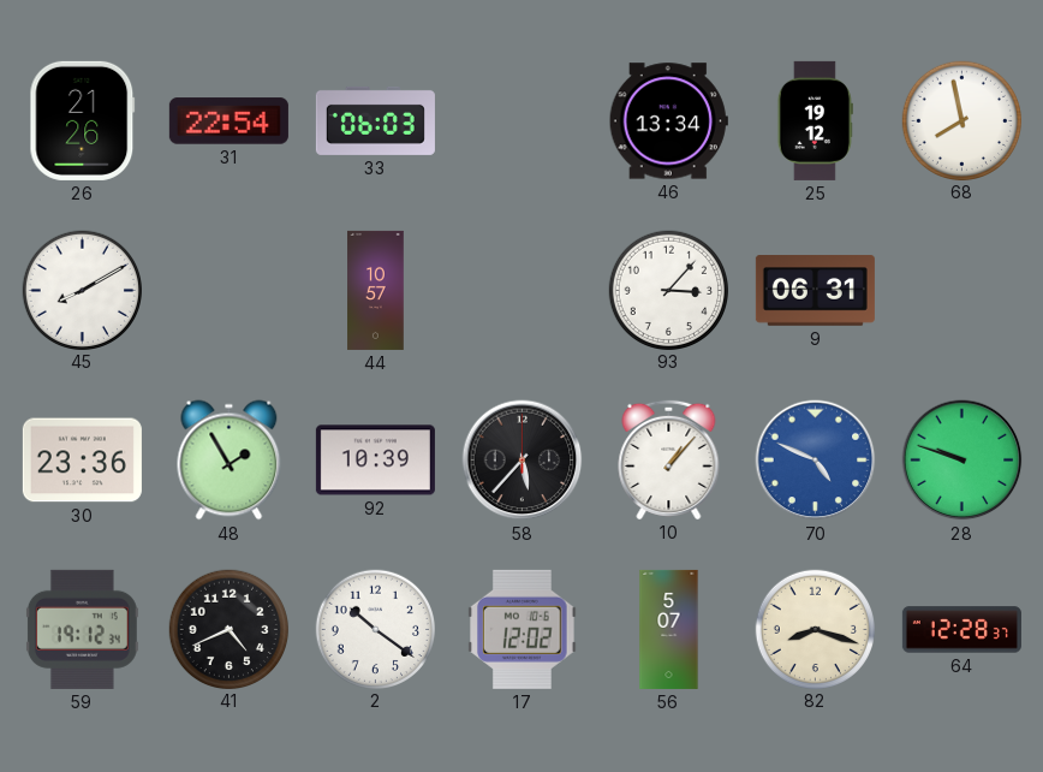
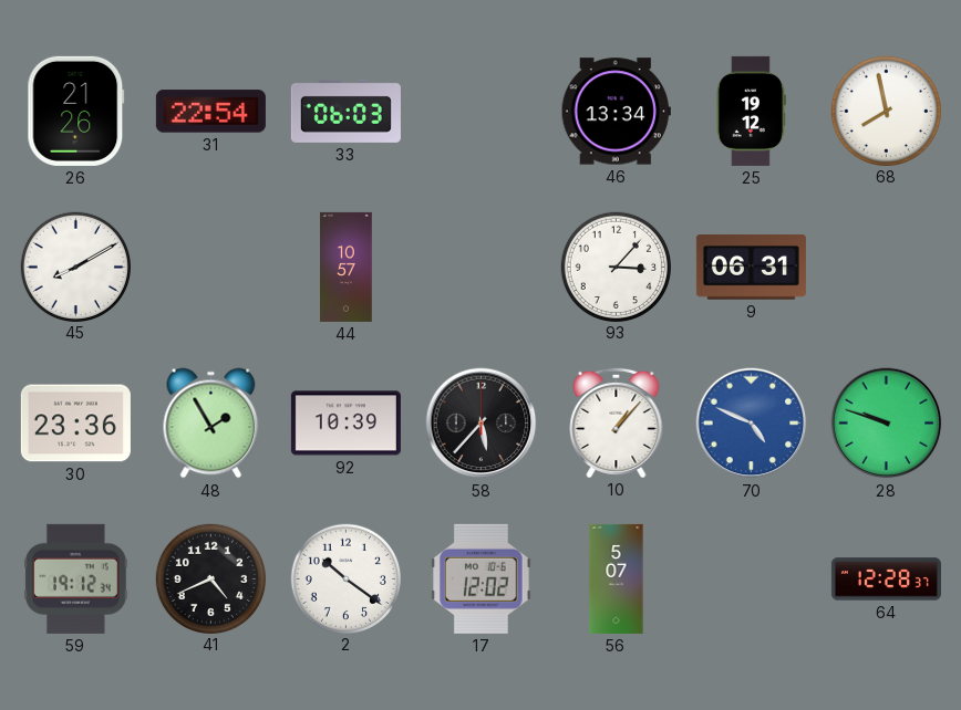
82: 8:18 -> none
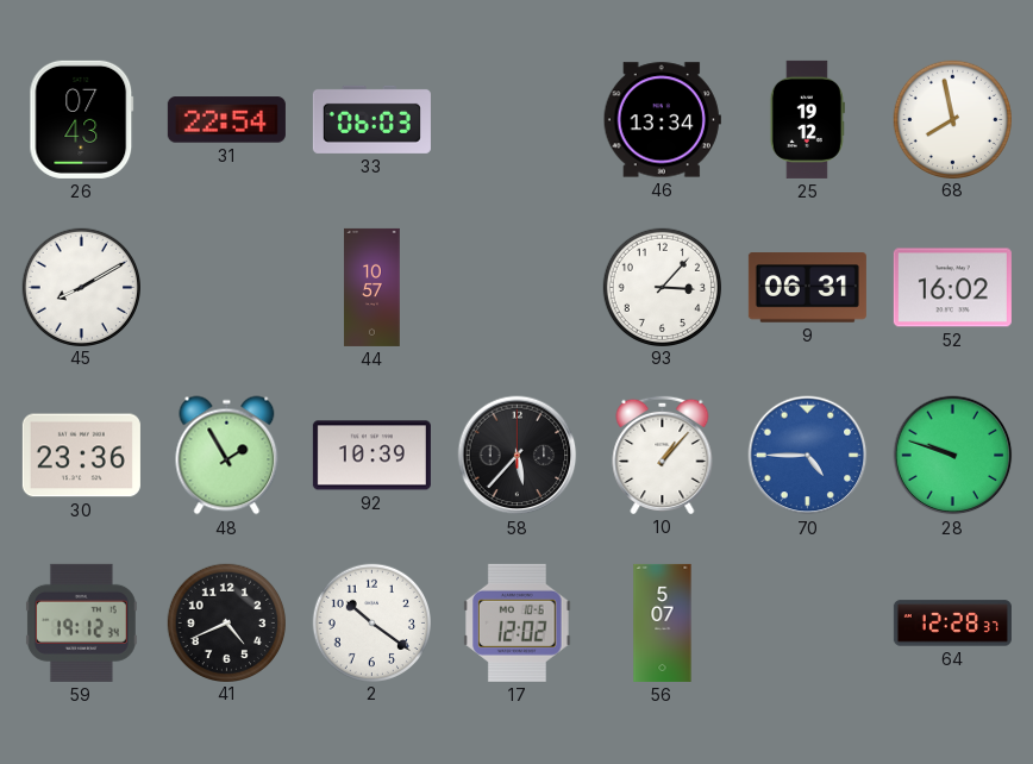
26: 21:26 -> 07:43
52: none -> 16:02
70: 4:49 -> 4:45
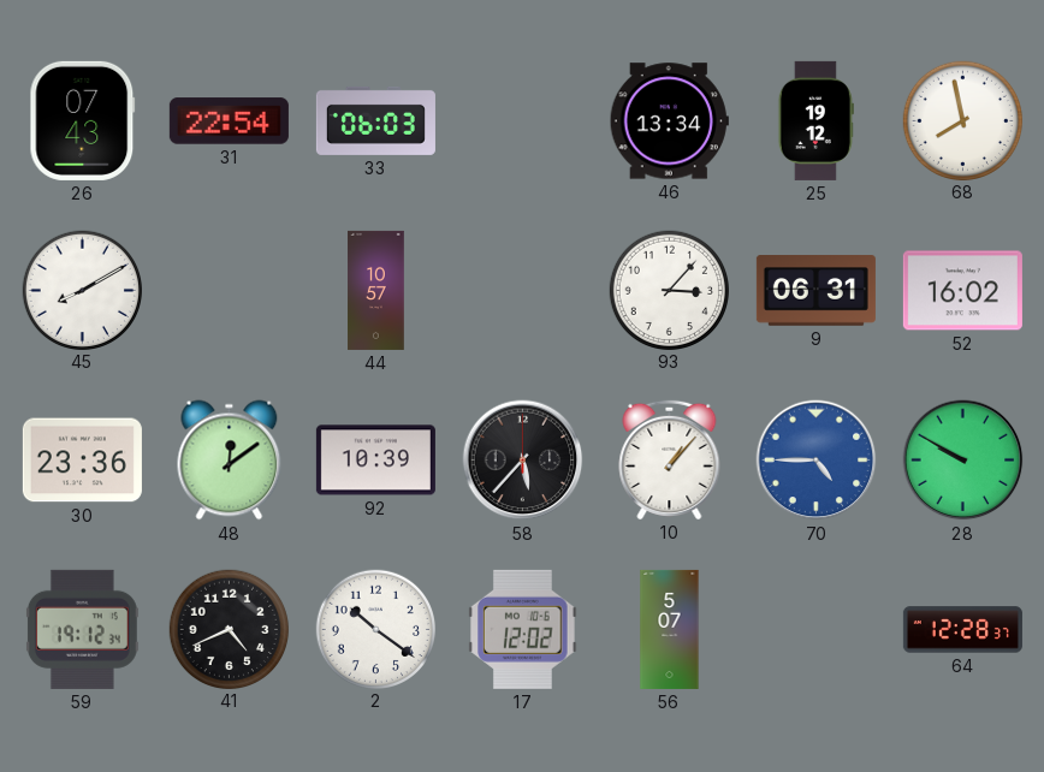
48: 1:55 -> 12:09
28: 9:48 -> 9:50
